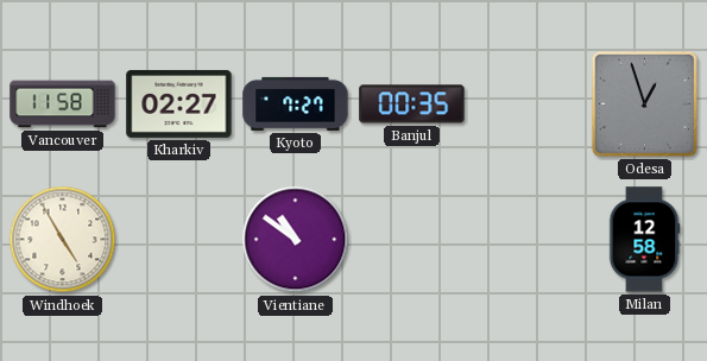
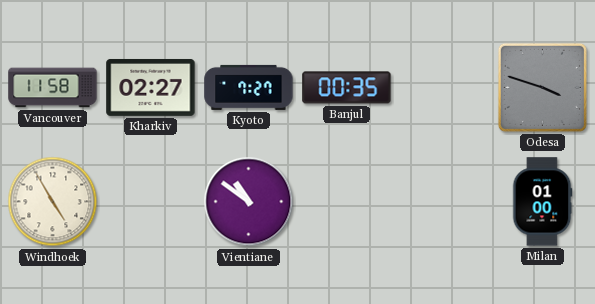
Odesa: 12:57 -> 3:48
Milan: 12:58 -> 01:00
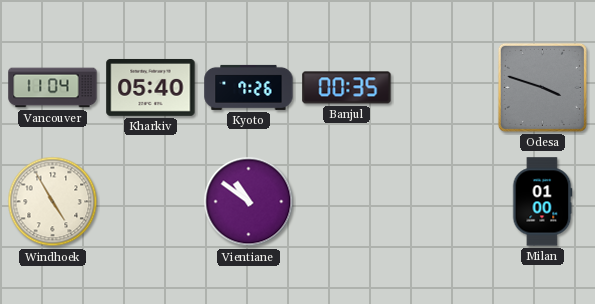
Vancouver: 11:58 -> 11:04
Kharkiv: 02:27 -> 05:40
Kyoto: 7:27 -> 7:26
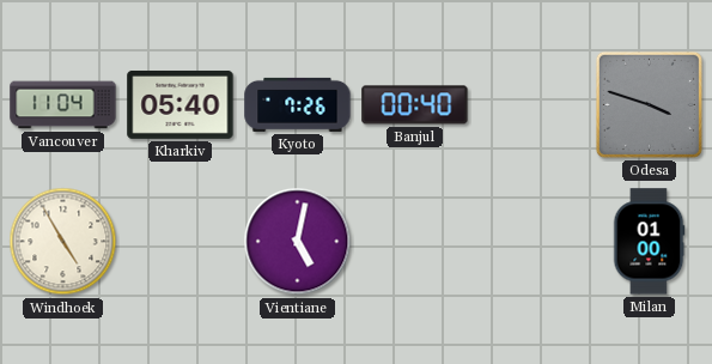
Banjul: 00:35 -> 00:40
Vientiane: 10:51 -> 5:02
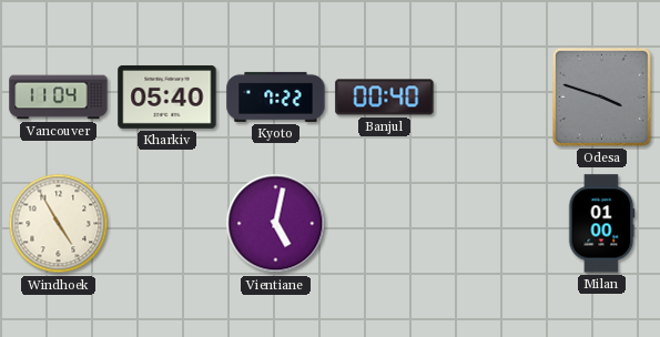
Kyoto: 7:26 -> 7:22
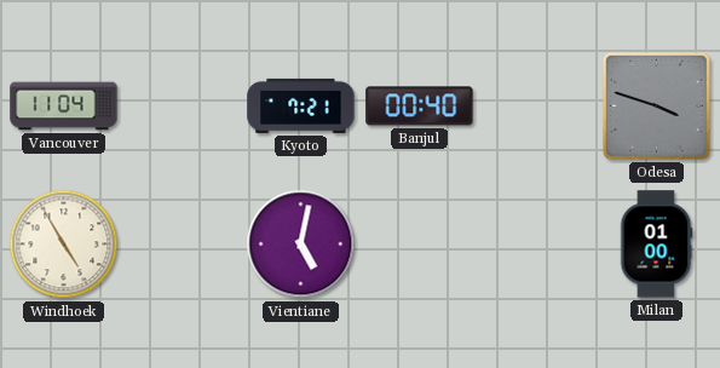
Kharkiv: 05:40 -> none
Kyoto: 7:22 -> 7:21
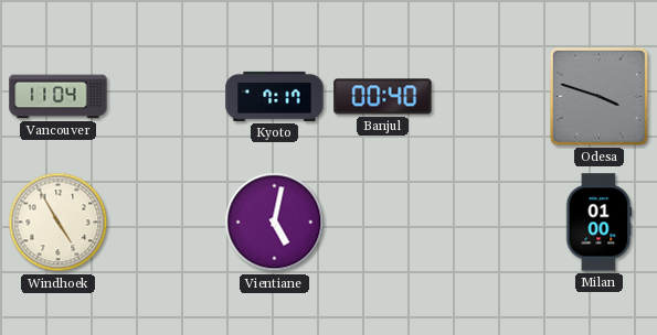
Kyoto: 7:21 -> 7:17
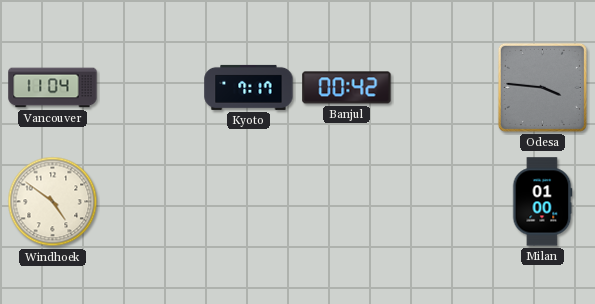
Banjul: 00:40 -> 00:42
Odesa: 3:48 -> 3:46
Windhoek: 4:55 -> 4:51
Vientiane: 5:02 -> none
